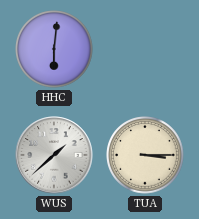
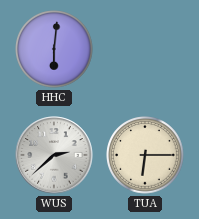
WUS: 1:38 -> 2:38
TUA: 3:15 -> 6:15
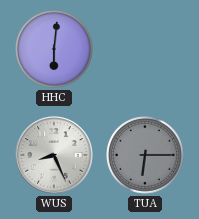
WUS: 2:38 -> 8:26
TUA dial: cream -> grey
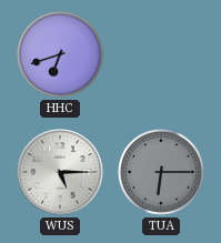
HHC: 6:01 -> 6:42
WUS: 8:26 -> 5:15
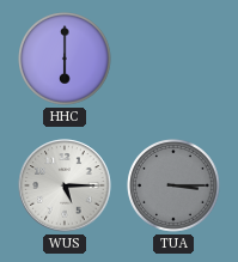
HHC: 6:42 -> 6:00
TUA: 6:15 -> 3:15
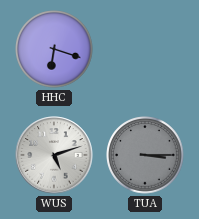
HHC: 6:00 -> 6:18
WUS: 5:15 -> 5:12
